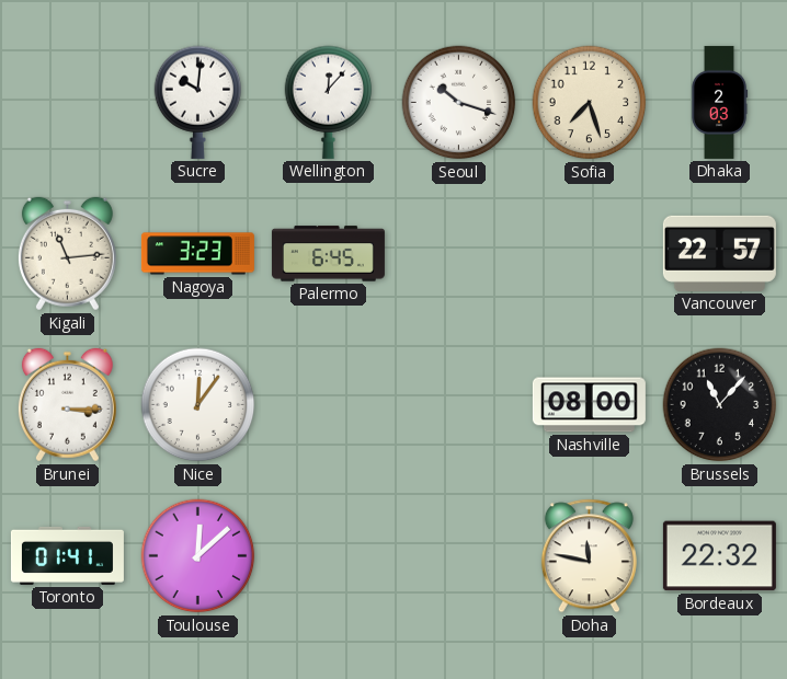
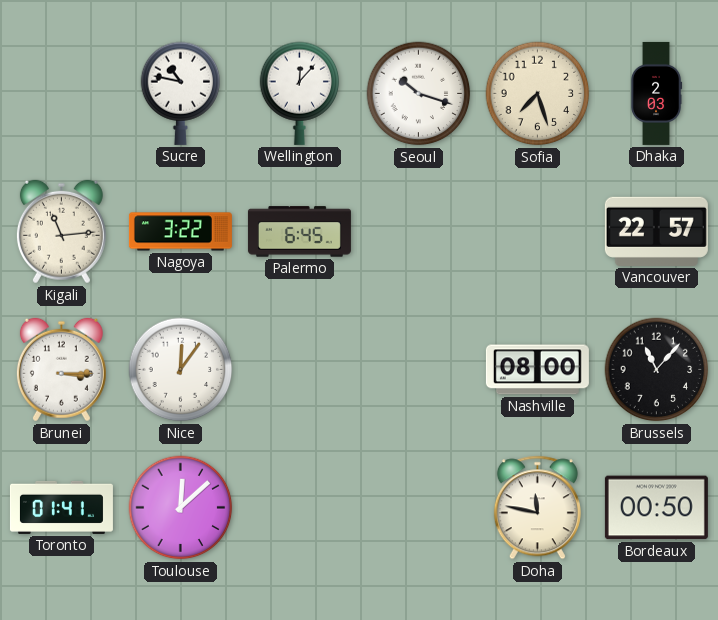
Sucre: 10:01 -> 10:47
Nagoya: 3:23 -> 3:22
Bordeaux: 22:32 -> 00:50
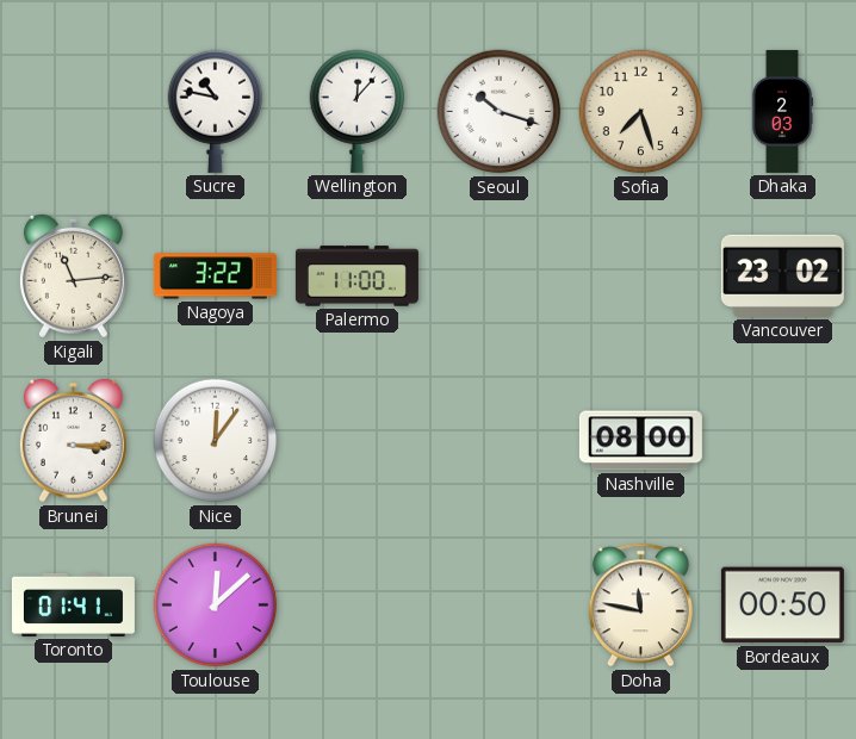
Palermo: 6:45 -> 11:00
Vancouver: 22:57 -> 23:02
Brussels: 11:07 -> none
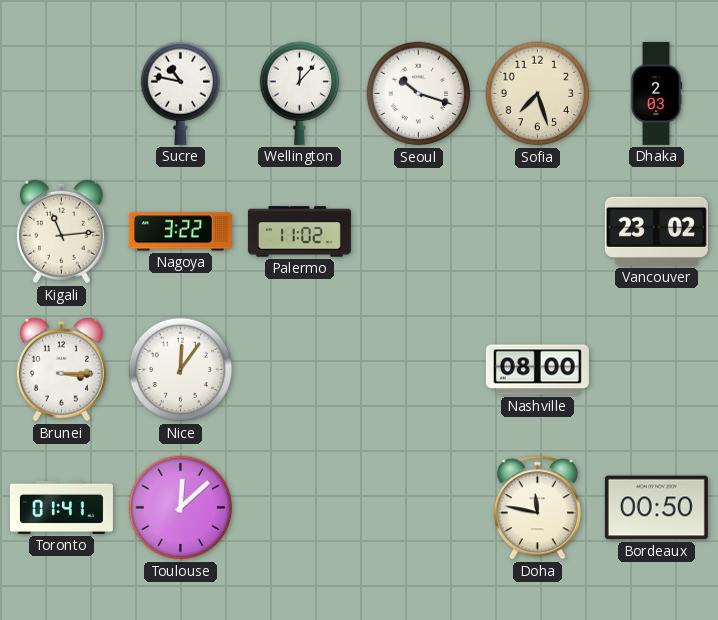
Palermo: 11:00 -> 11:02
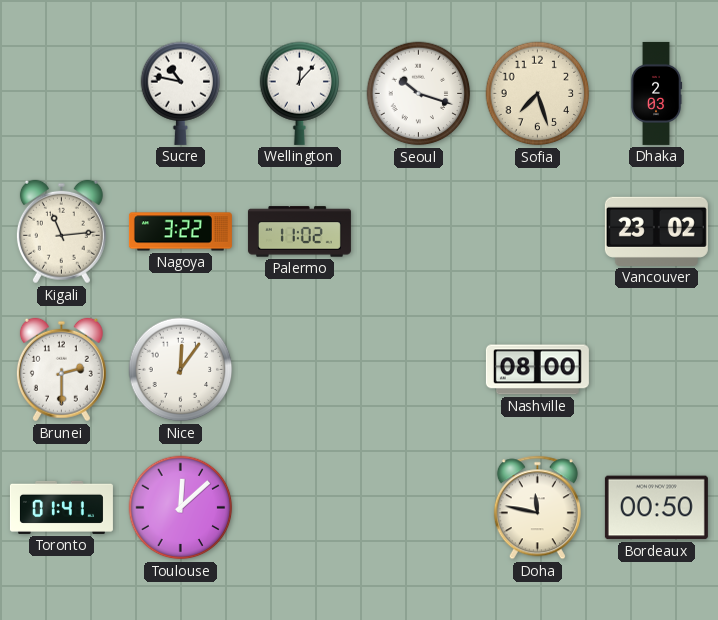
Brunei: 3:15 -> 2:30
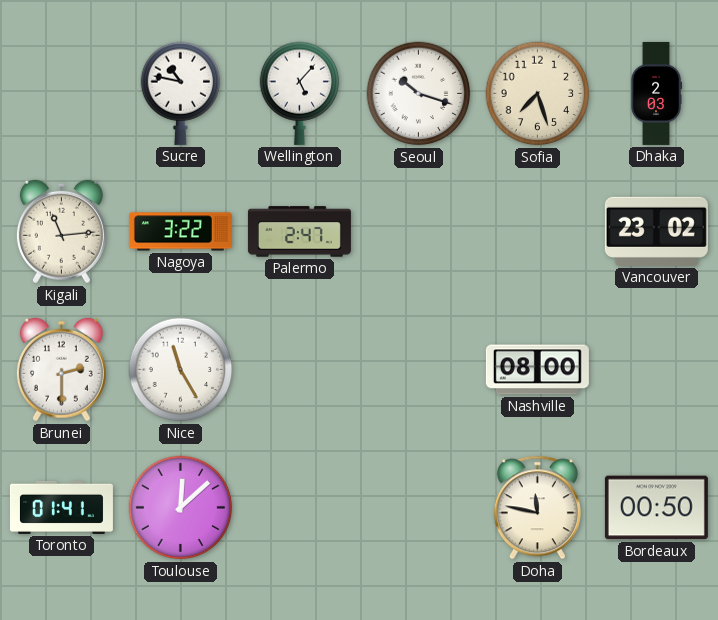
Wellington: 12:07 -> 5:07
Palermo: 11:02 -> 2:47
Nice: 12:06 -> 11:25
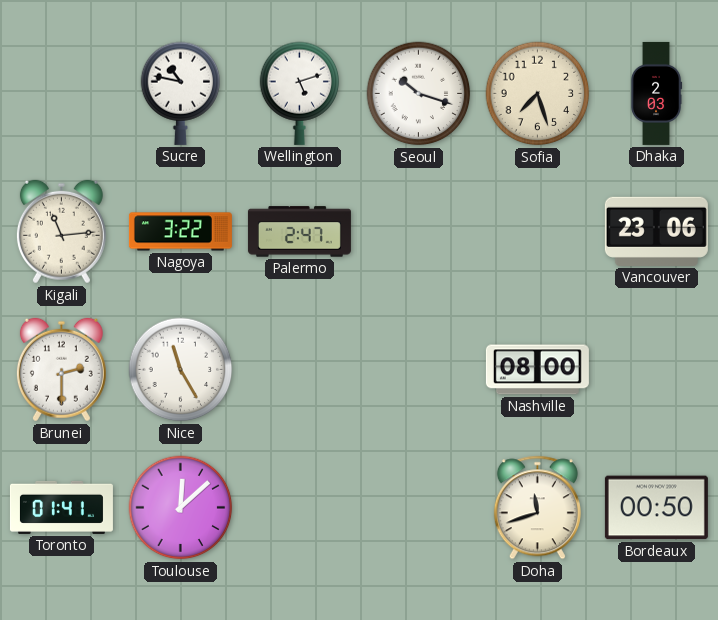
Wellington: 5:07 -> 5:12
Vancouver: 23:02 -> 23:06
Doha: 11:47 -> 11:42
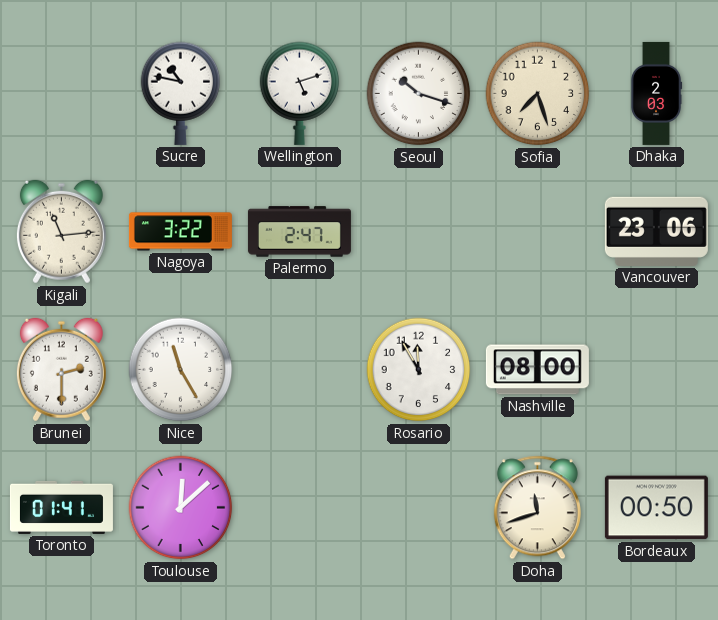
Rosario: none -> 11:55
